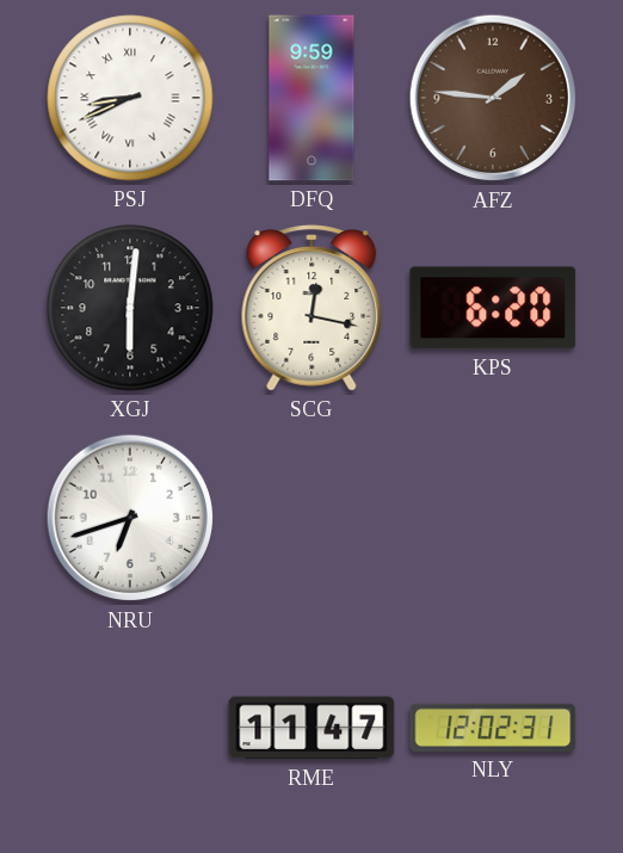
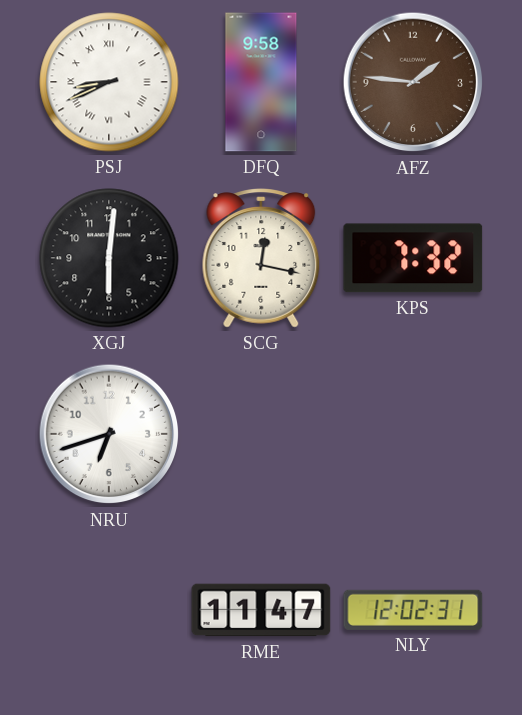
DFQ: 9:59 -> 9:58
KPS: 6:20 -> 7:32
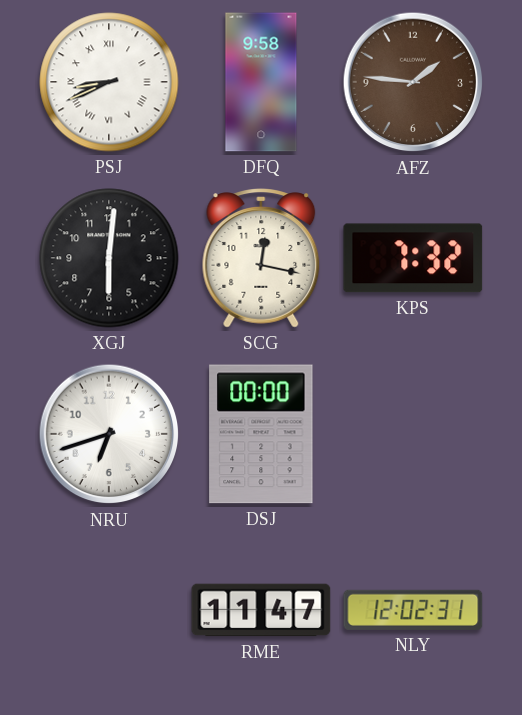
DSJ: none -> 00:00
